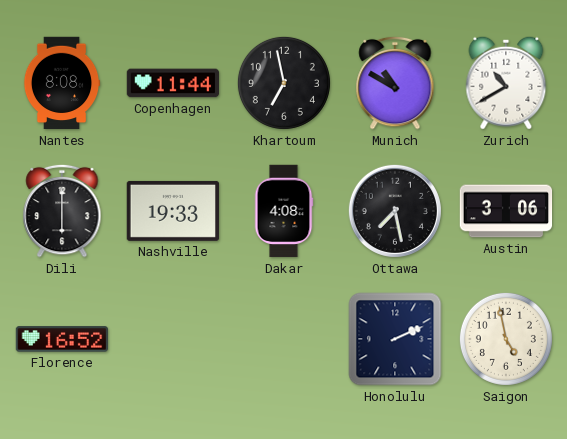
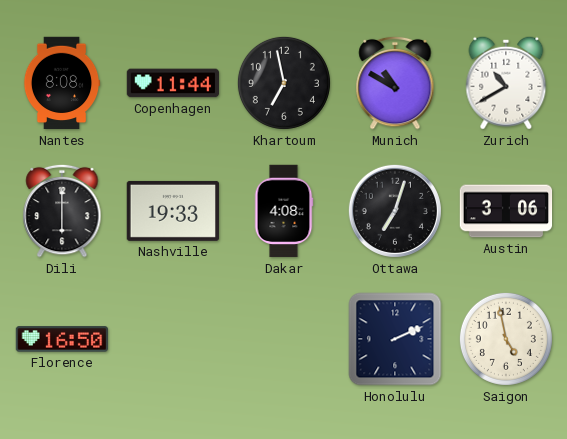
Ottawa: 7:28 -> 7:03
Florence: 16:52 -> 16:50
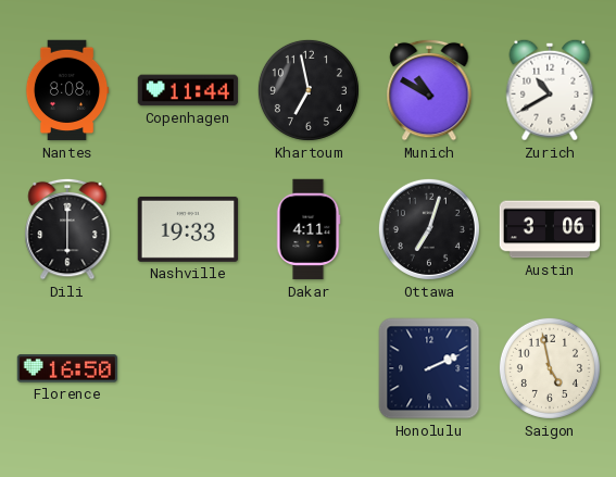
Dakar: 4:08 -> 4:11
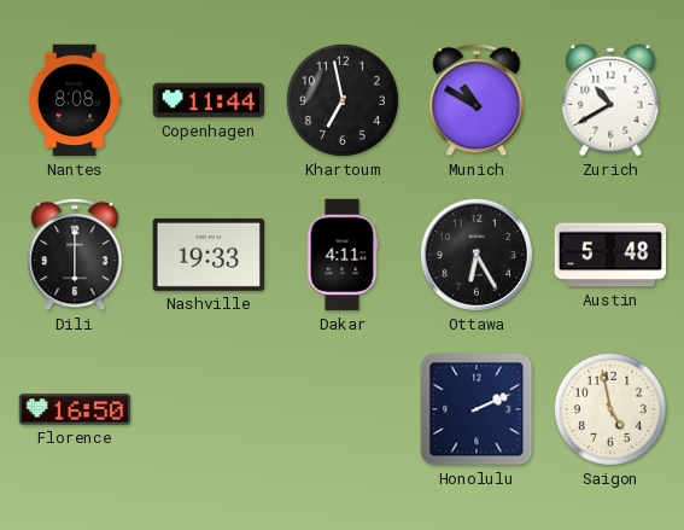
Ottawa: 7:03 -> 6:25
Austin: 3:06 -> 5:48
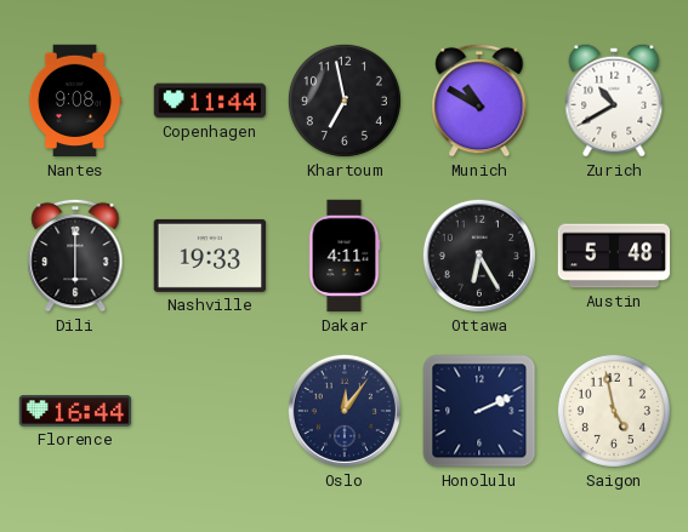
Nantes: 8:08 -> 9:08
Florence: 16:50 -> 16:44
Oslo: none -> 12:06
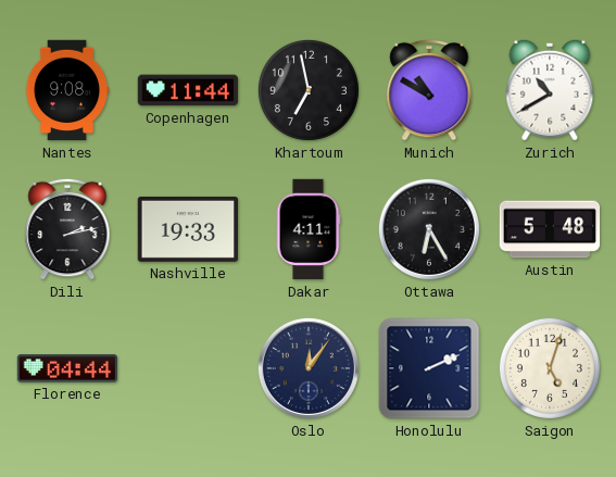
Dili: 6:00 -> 2:13
Florence: 16:44 -> 04:44
Saigon: 4:58 -> 5:03
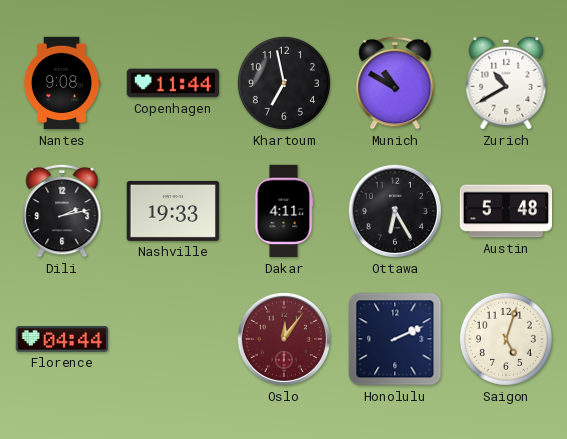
Oslo dial: navy -> burgundy
